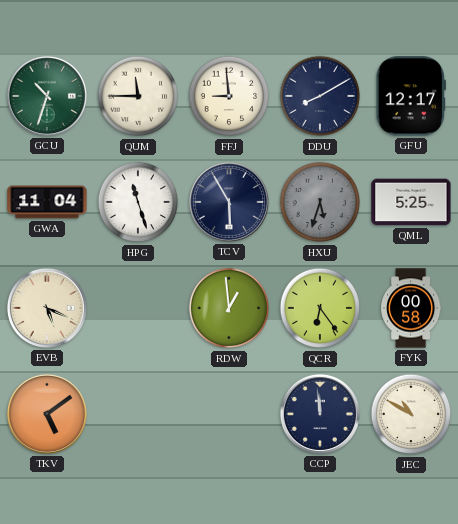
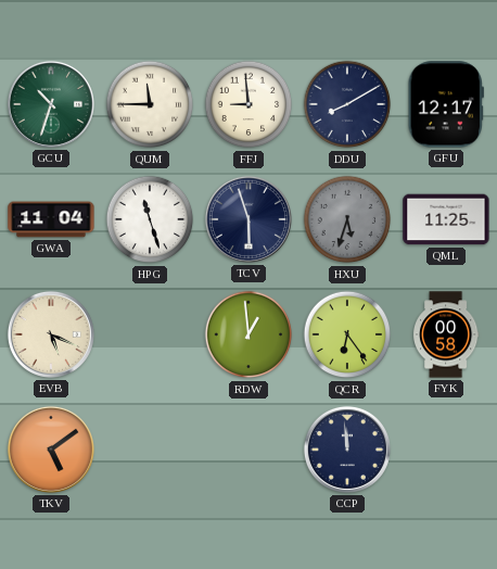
TCV: 5:55 -> 5:57
QML: 5:25 -> 11:25
JEC: 10:50 -> none
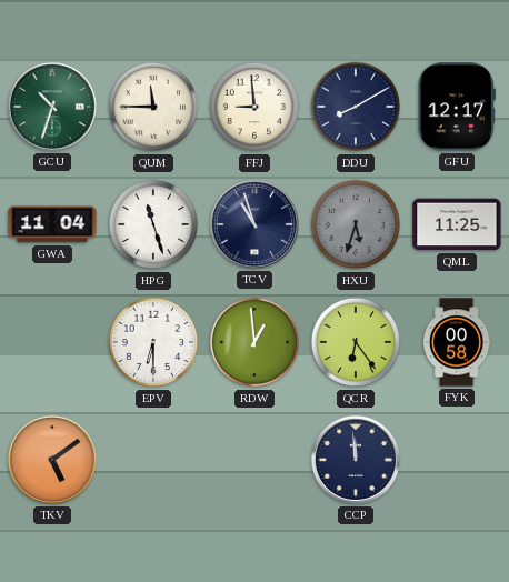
TCV: 5:57 -> 10:57
EVB: 5:19 -> none
EPV: none -> 6:30
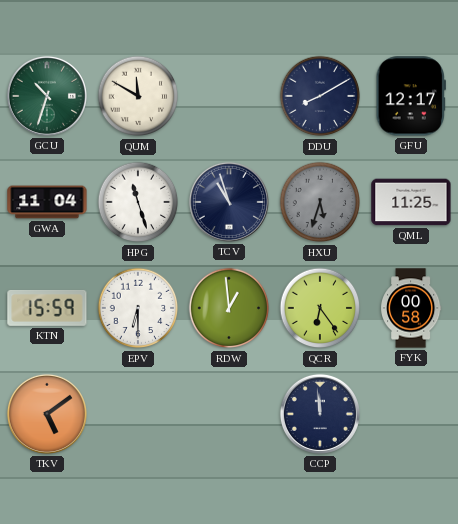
QUM: 11:45 -> 11:50
FFJ: 8:59 -> none
KTN: none -> 15:59
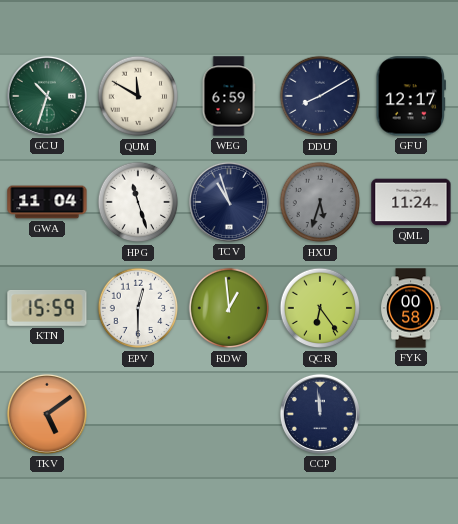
WEG: none -> 6:59
QML: 11:25 -> 11:24
EPV: 6:30 -> 12:30
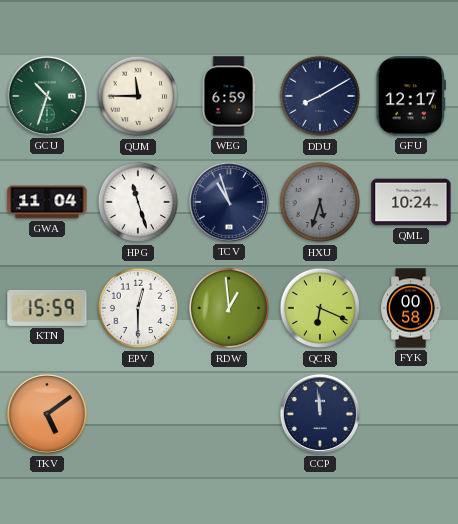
QUM: 11:50 -> 11:45
QML: 11:24 -> 10:24
QCR: 6:24 -> 6:19
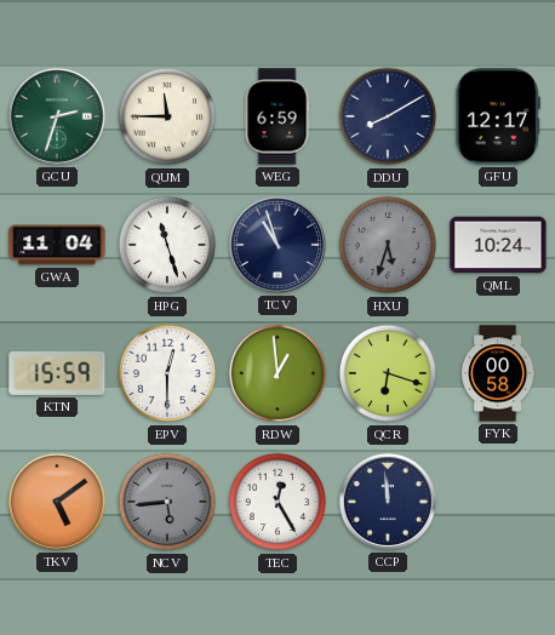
GCU: 10:33 -> 2:33
QCR: 6:19 -> 6:18
NCV: none -> 5:44
TEC: none -> 12:25
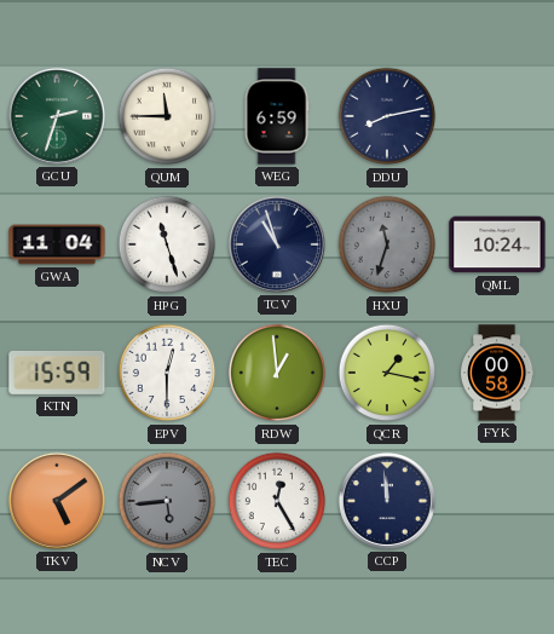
DDU: 8:10 -> 8:13
GFU: 12:17 -> none
HXU: 5:33 -> 11:33
QCR: 6:18 -> 1:17
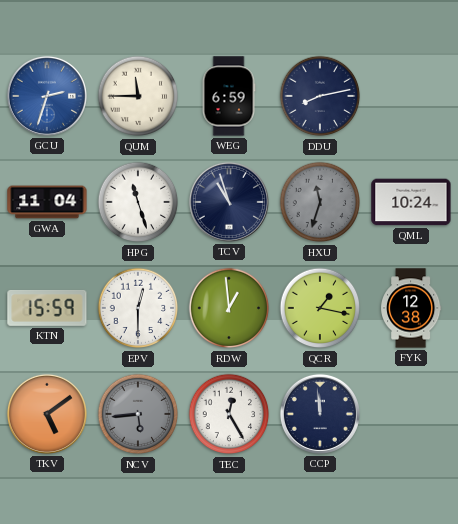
GCU dial: green -> blue
FYK: 00:58 -> 12:38
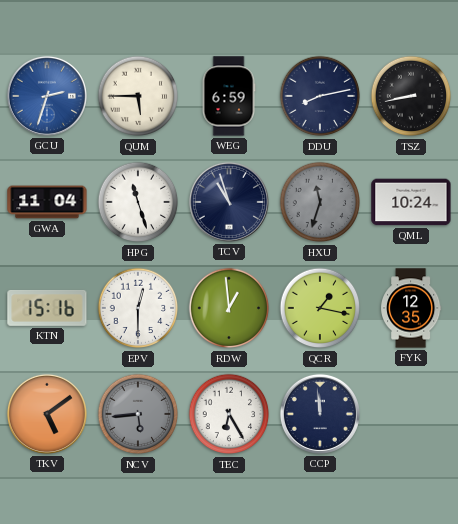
QUM: 11:45 -> 5:45
TSZ: none -> 8:43
KTN: 15:59 -> 15:16
FYK: 12:38 -> 12:35
TEC: 12:25 -> 6:25
